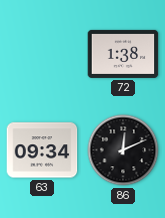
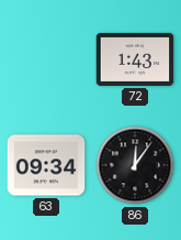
72: 1:38 -> 1:43
86: 12:11 -> 12:06
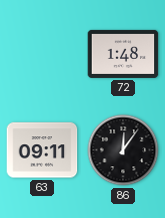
72: 1:43 -> 1:48
63: 09:34 -> 09:11
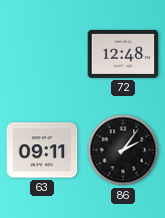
72: 1:48 -> 12:48
86: 12:06 -> 2:06
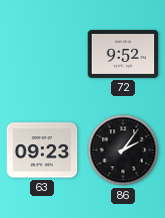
72: 12:48 -> 9:52
63: 09:11 -> 09:23
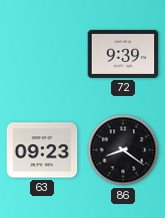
72: 9:52 -> 9:39
86: 2:06 -> 8:21
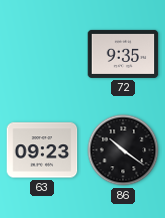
72: 9:39 -> 9:35
86: 8:21 -> 10:21
